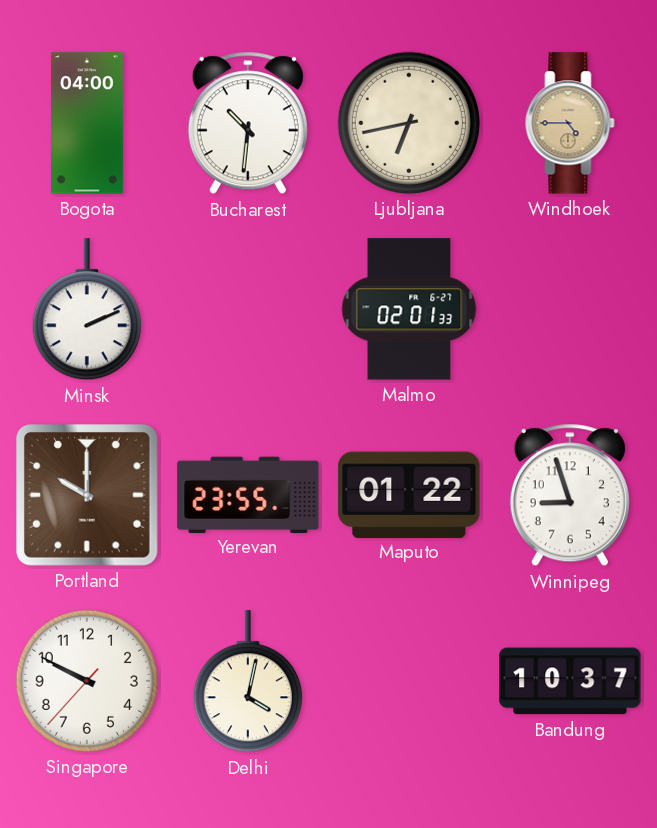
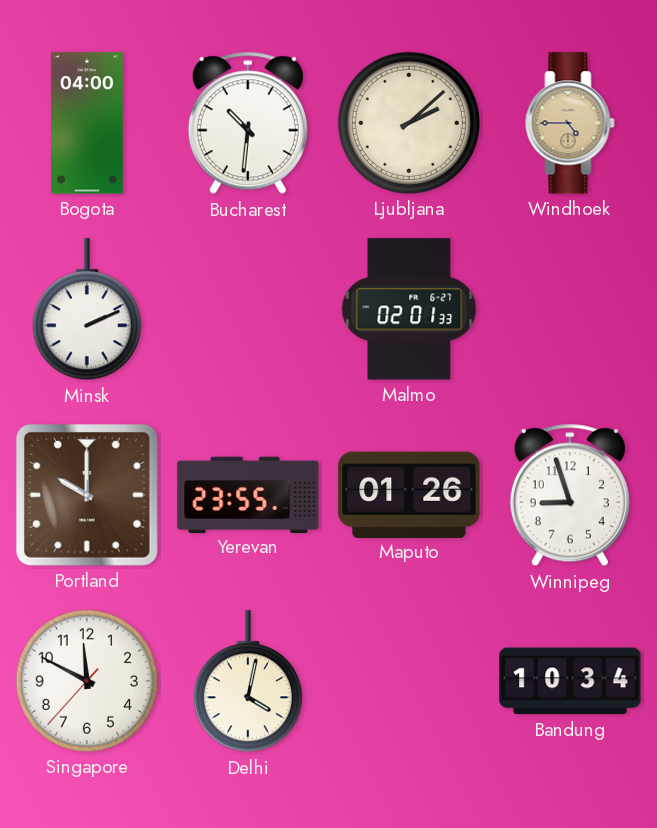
Ljubljana: 6:43 -> 2:08
Maputo: 01:22 -> 01:26
Singapore: 9:49 -> 11:49
Bandung: 10:37 -> 10:34
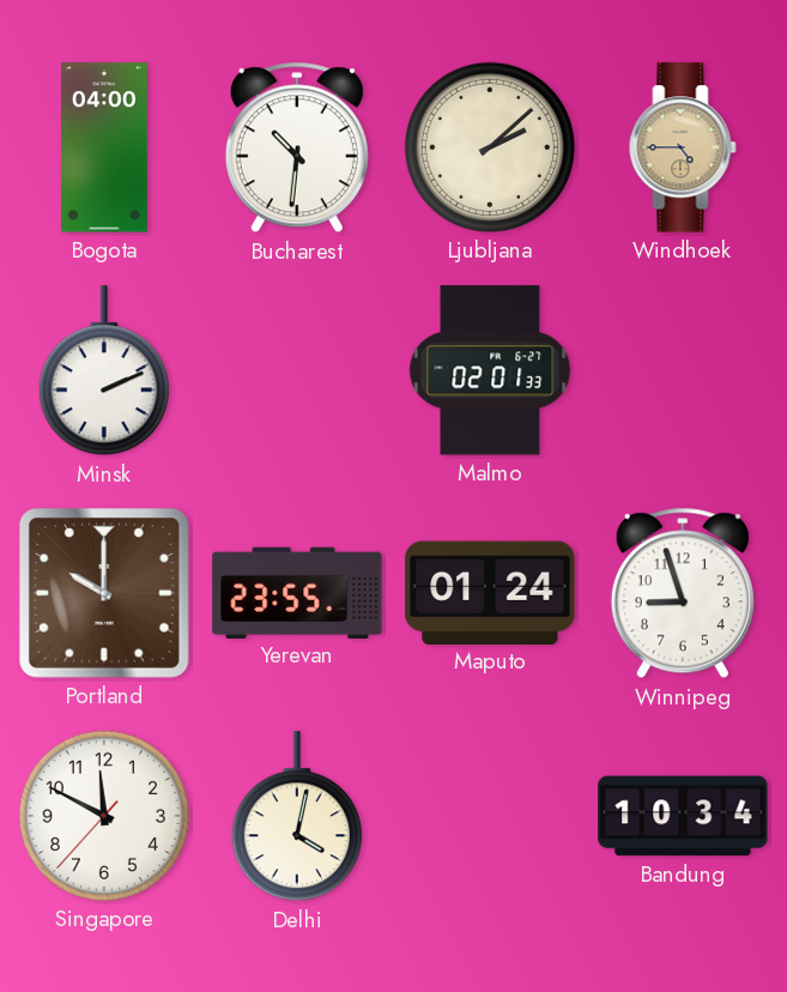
Maputo: 01:26 -> 01:24
